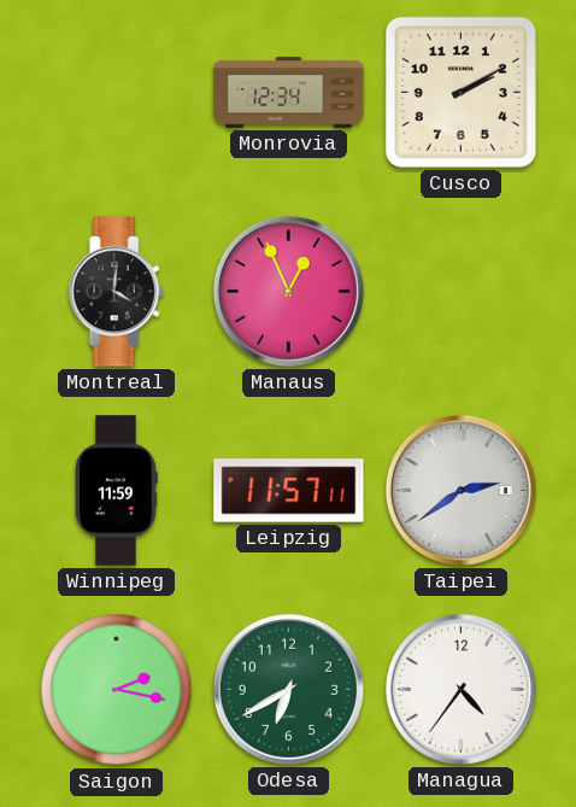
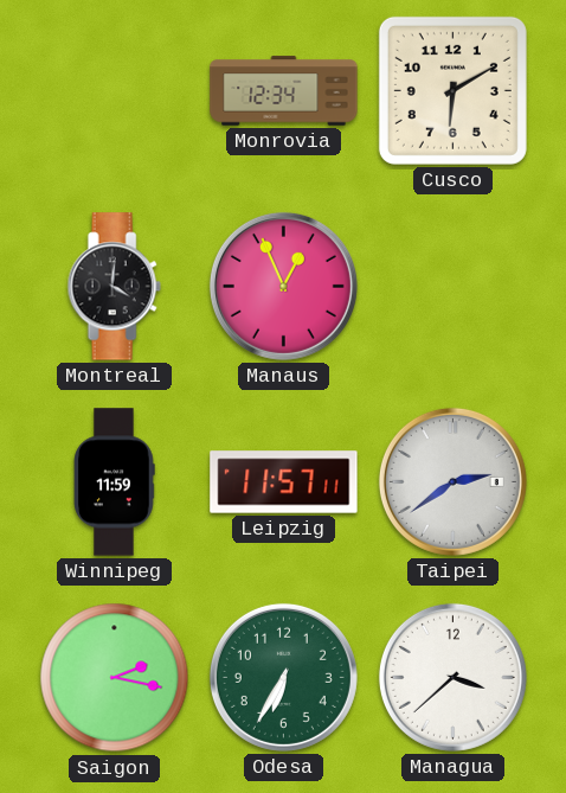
Cusco: 2:10 -> 6:10
Odesa: 6:40 -> 6:35
Managua: 4:36 -> 3:38
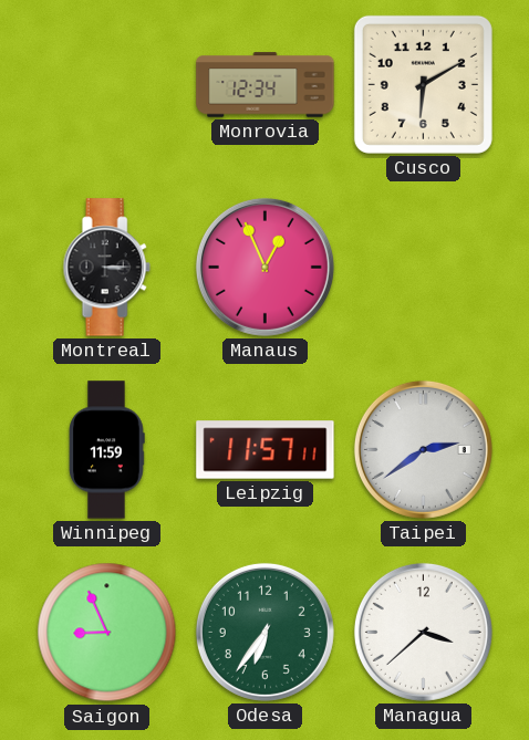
Montreal: 4:01 -> 3:15
Saigon: 2:17 -> 8:56
Odesa: 6:35 -> 6:36
